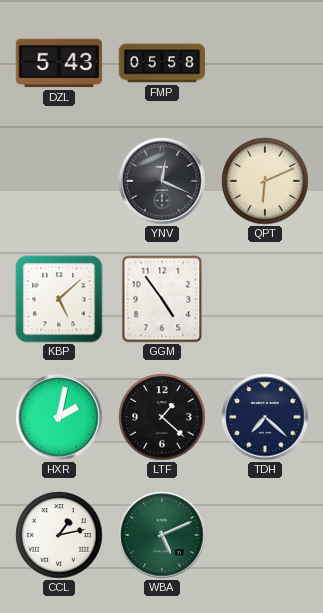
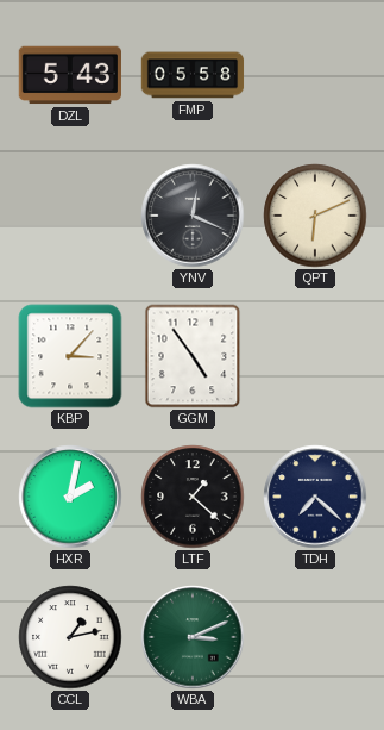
KBP: 5:08 -> 3:07
WBA: 5:11 -> 3:11
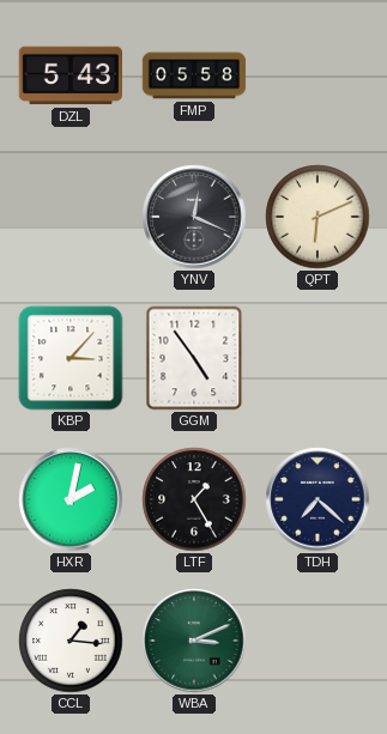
LTF: 1:22 -> 1:25
CCL: 1:13 -> 1:16
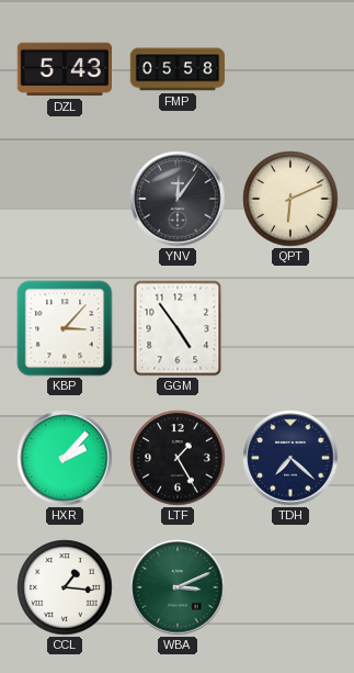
YNV: 12:19 -> 12:06
HXR: 2:02 -> 2:07
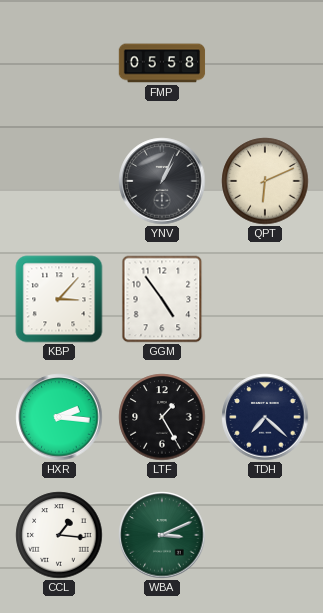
DZL: 5:43 -> none
YNV: 12:06 -> 1:04
HXR: 2:07 -> 2:16
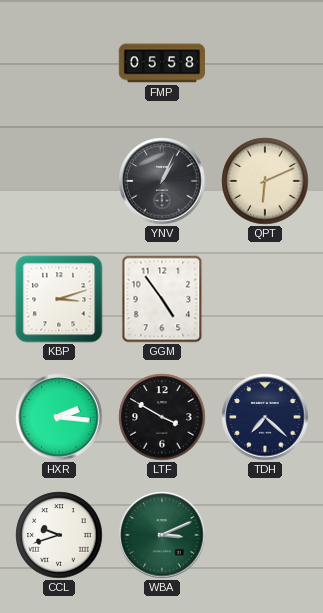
KBP: 3:07 -> 3:12
LTF: 1:25 -> 3:50
CCL: 1:16 -> 9:42
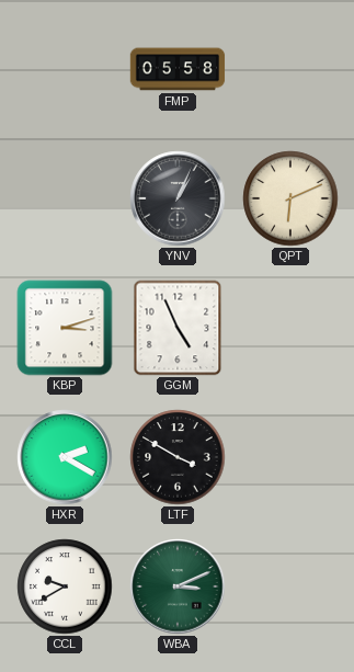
GGM: 4:54 -> 4:56
HXR: 2:16 -> 2:20
TDH: 7:22 -> none
CCL: 9:42 -> 9:40
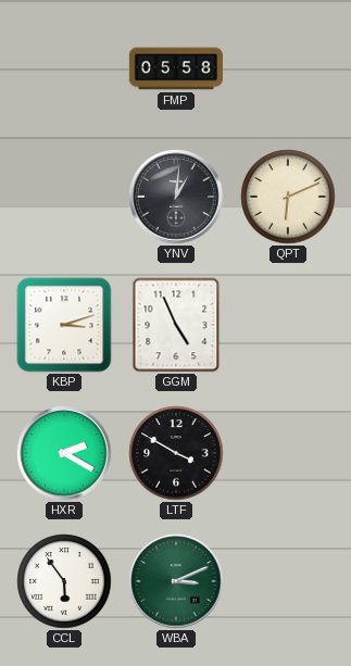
YNV: 1:04 -> 1:01
CCL: 9:40 -> 5:54
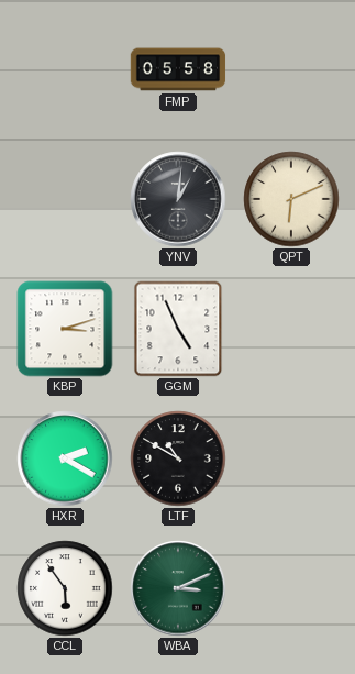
LTF: 3:50 -> 10:50
